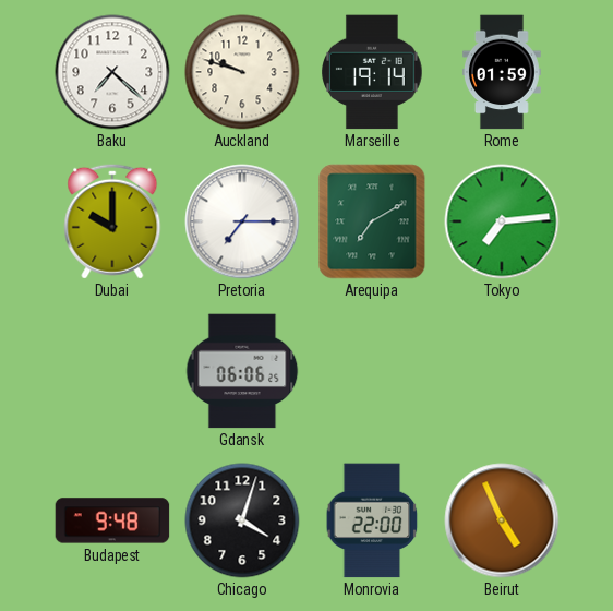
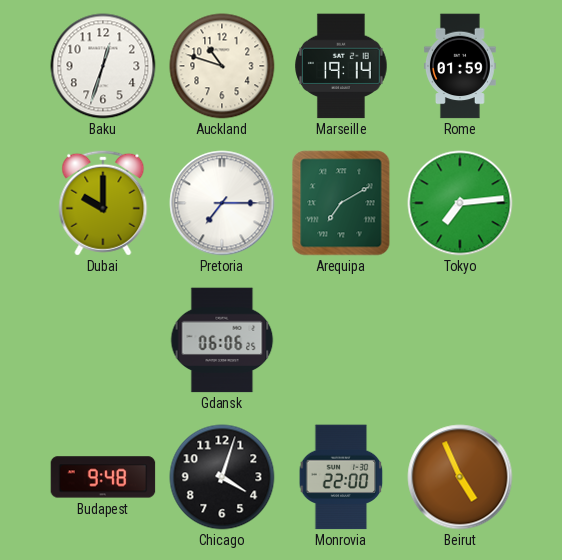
Baku: 7:22 -> 12:33
Auckland: 9:48 -> 10:48
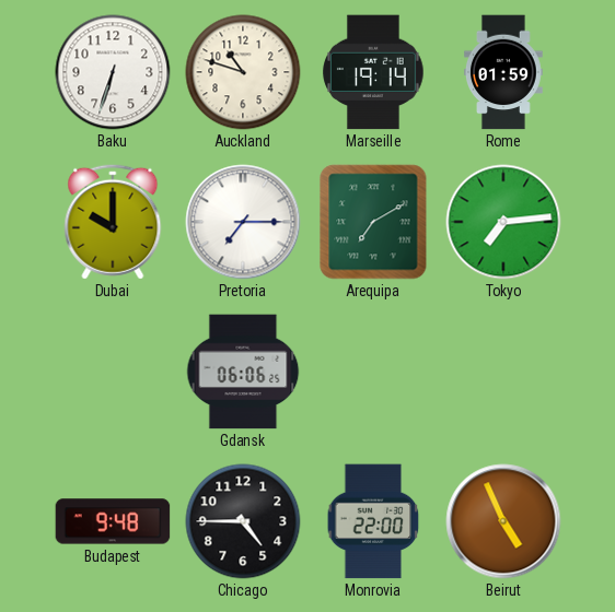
Baku: 12:33 -> 6:33
Chicago: 4:03 -> 4:45
